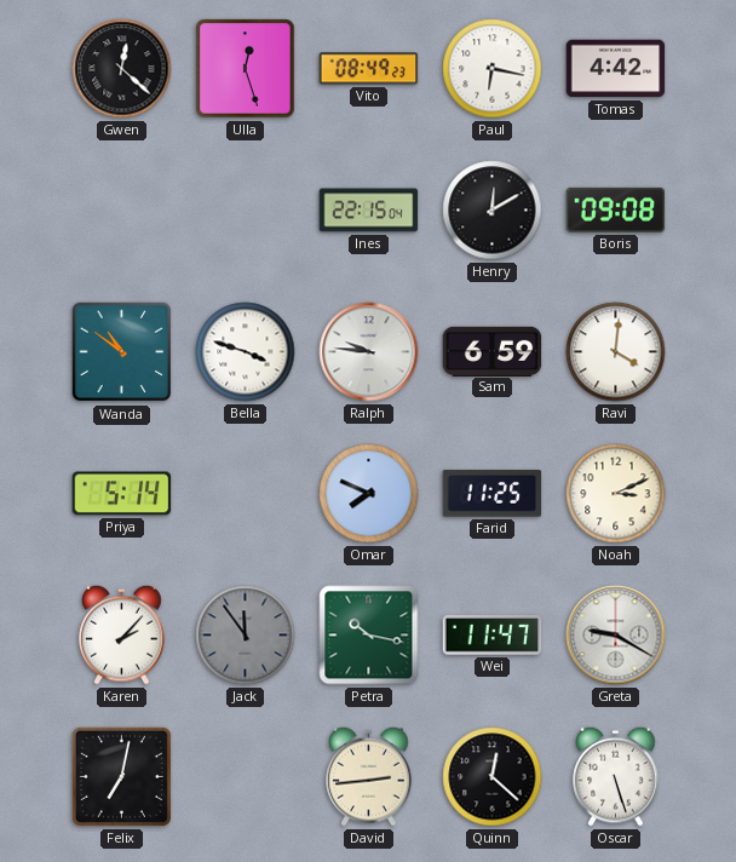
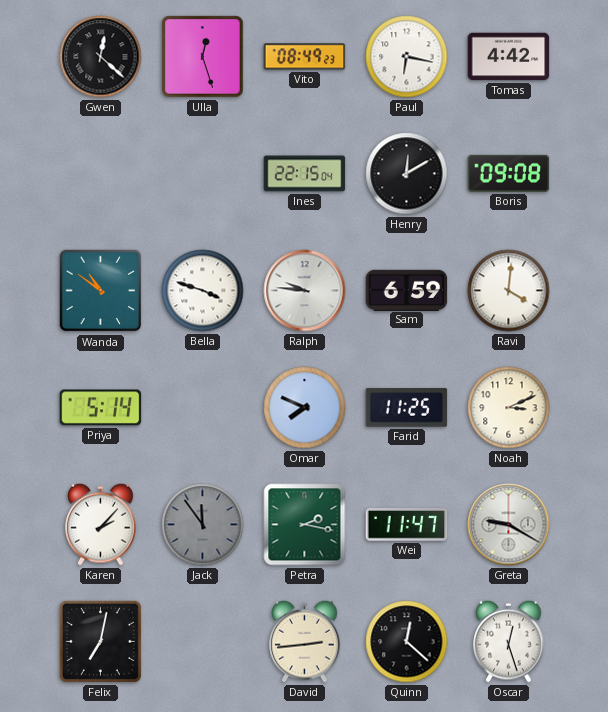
Petra: 10:17 -> 2:17
Oscar: 5:27 -> 12:27
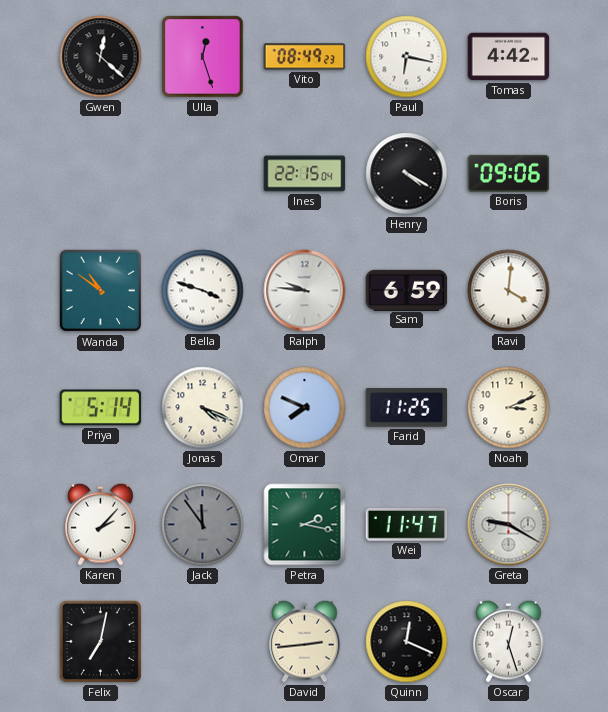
Henry: 12:10 -> 4:20
Boris: 09:08 -> 09:06
Jonas: none -> 4:19
Quinn: 12:22 -> 12:19
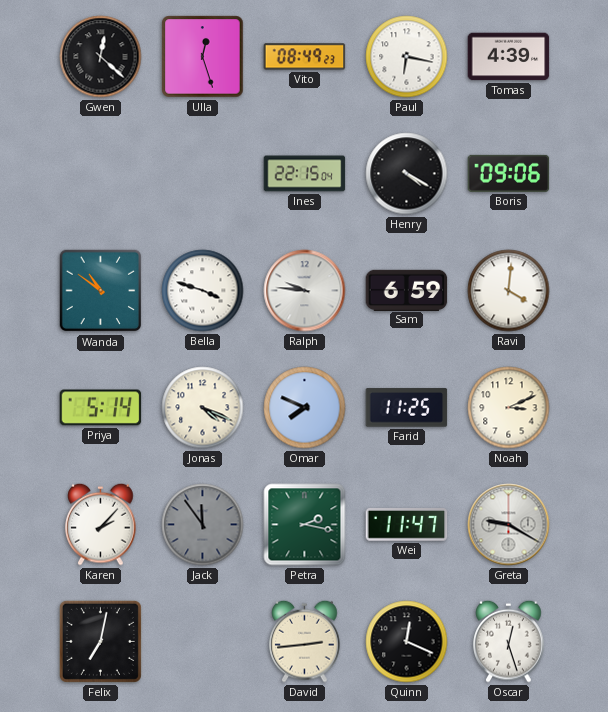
Tomas: 4:42 -> 4:39
